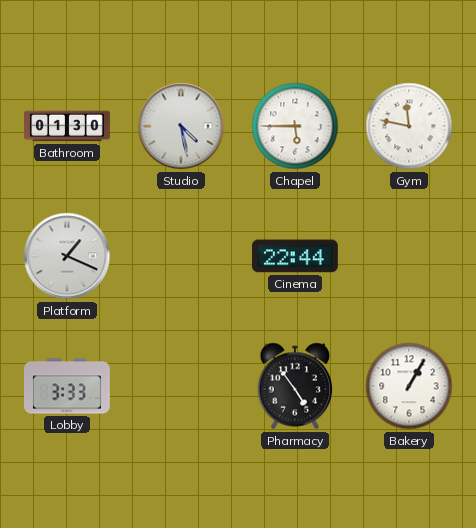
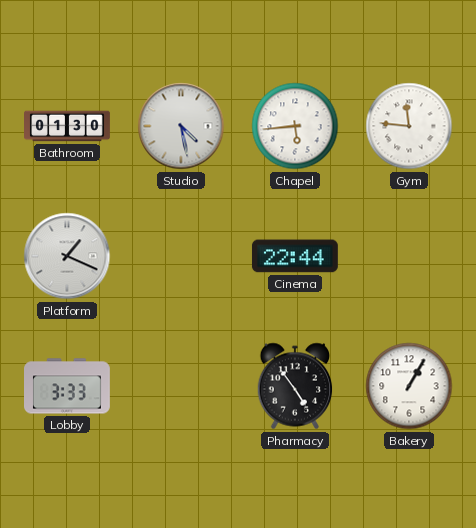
Chapel: 5:45 -> 5:44
Gym: 11:47 -> 11:46
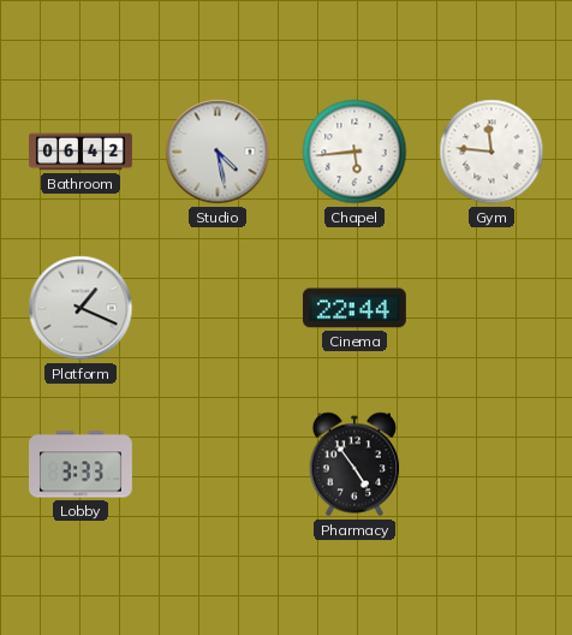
Bathroom: 01:30 -> 06:42
Bakery: 1:05 -> none
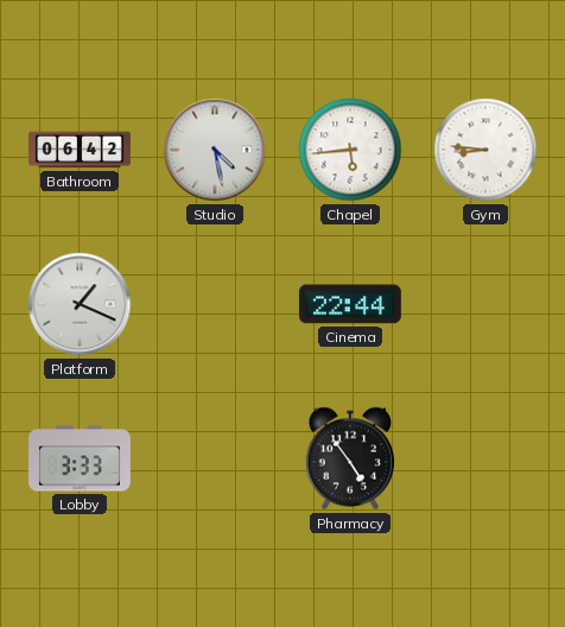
Gym: 11:46 -> 8:46
